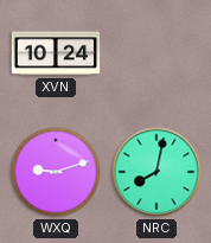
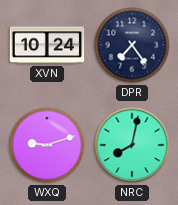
DPR: none -> 7:24
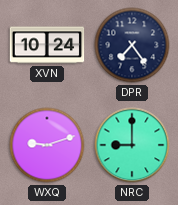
NRC: 8:02 -> 9:00
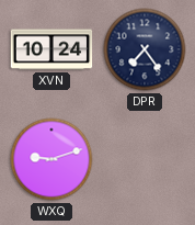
NRC: 9:00 -> none
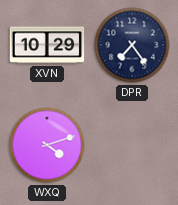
XVN: 10:24 -> 10:29
WXQ: 9:12 -> 4:12
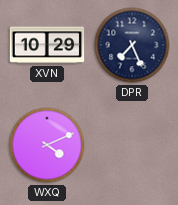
DPR: 7:24 -> 7:26
WXQ: 4:12 -> 4:11
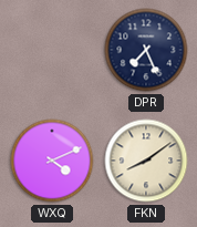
XVN: 10:29 -> none
FKN: none -> 8:09
